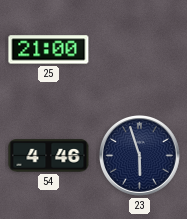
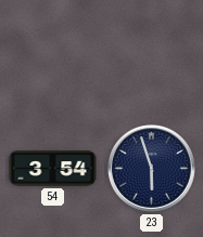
25: 21:00 -> none
54: 4:46 -> 3:54
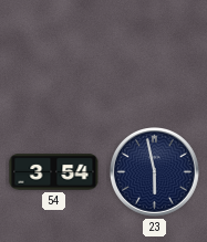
23: 5:57 -> 5:58
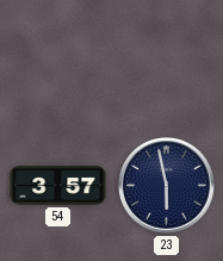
54: 3:54 -> 3:57
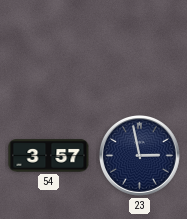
23: 5:58 -> 2:58
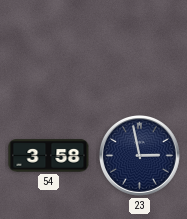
54: 3:57 -> 3:58
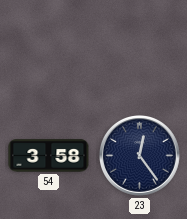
23: 2:58 -> 12:24
